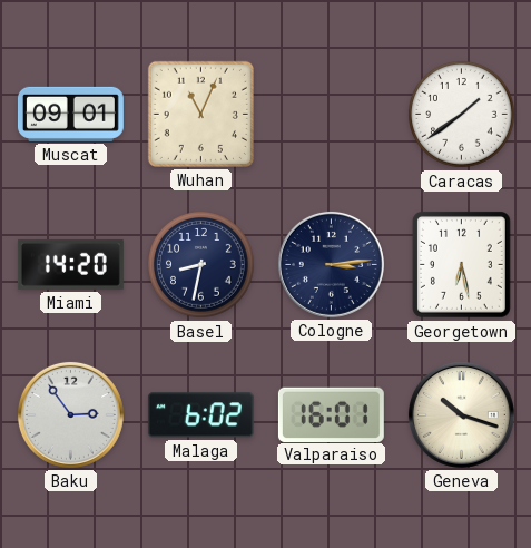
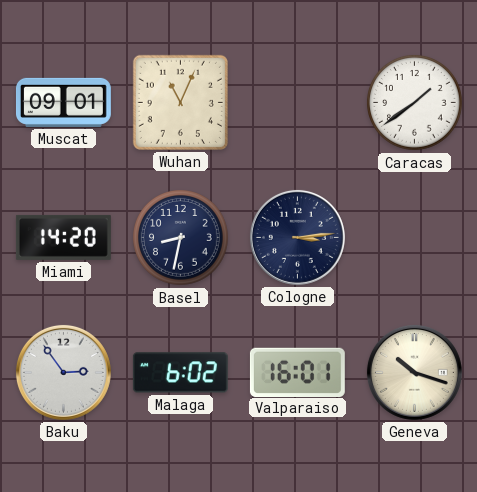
Georgetown: 6:28 -> none
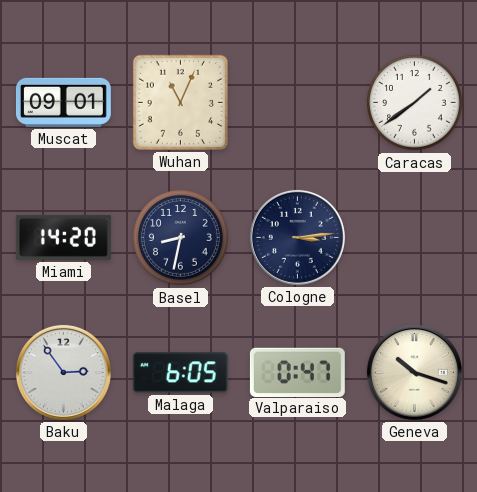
Malaga: 6:02 -> 6:05
Valparaiso: 16:01 -> 0:47
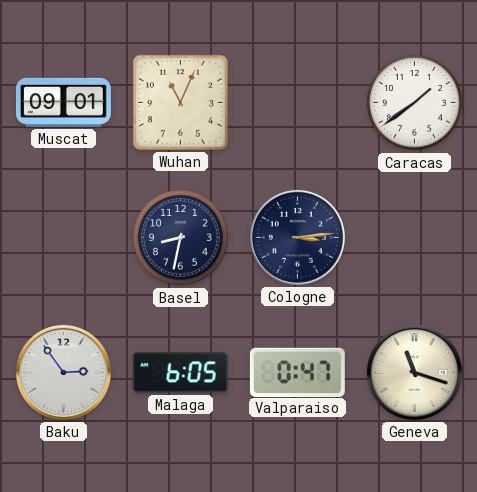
Miami: 14:20 -> none
Geneva: 10:18 -> 11:18
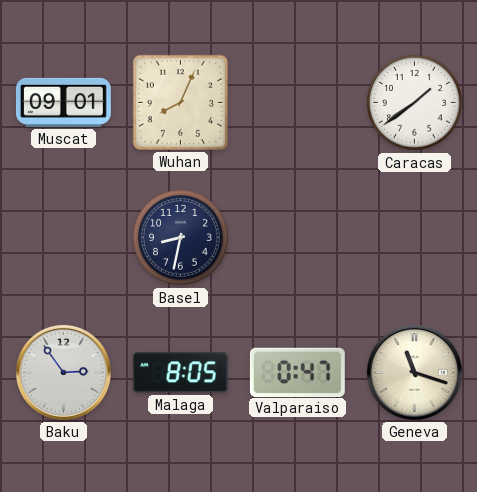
Wuhan: 11:04 -> 8:04
Cologne: 3:14 -> none
Malaga: 6:05 -> 8:05
